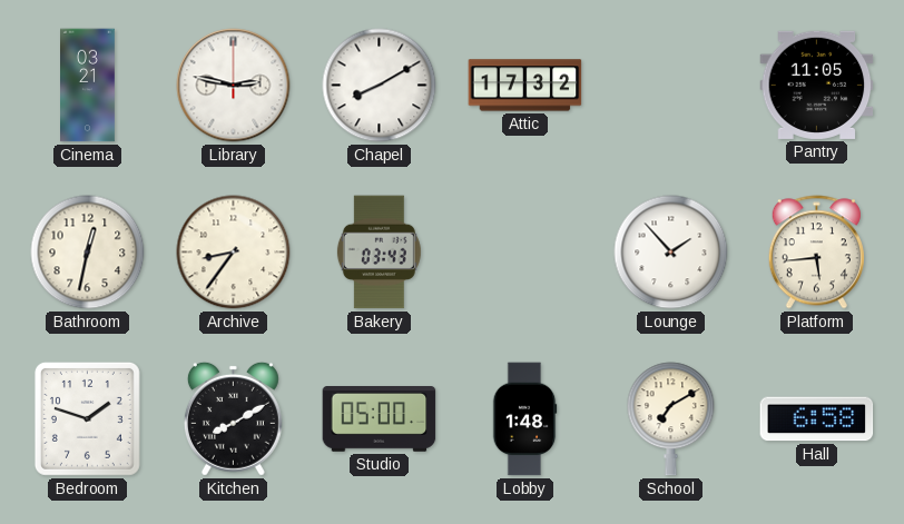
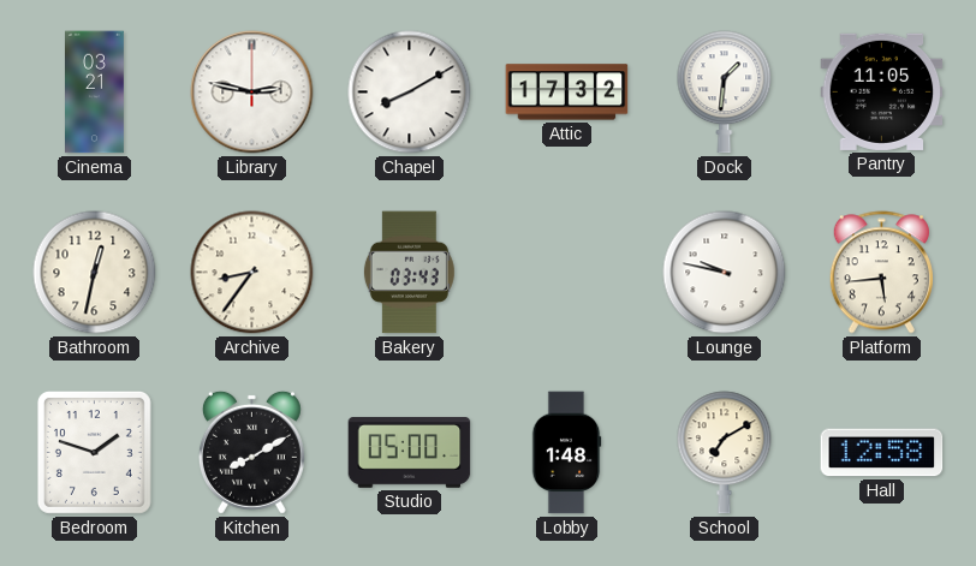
Dock: none -> 1:31
Lounge: 1:53 -> 9:47
Hall: 6:58 -> 12:58
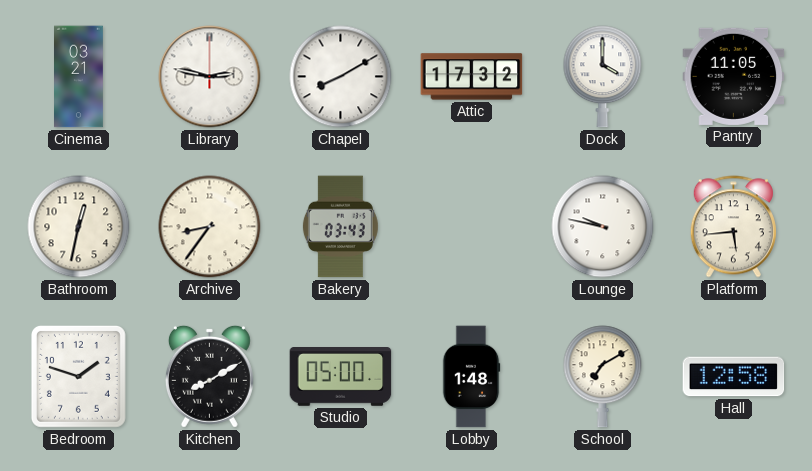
Dock: 1:31 -> 4:00
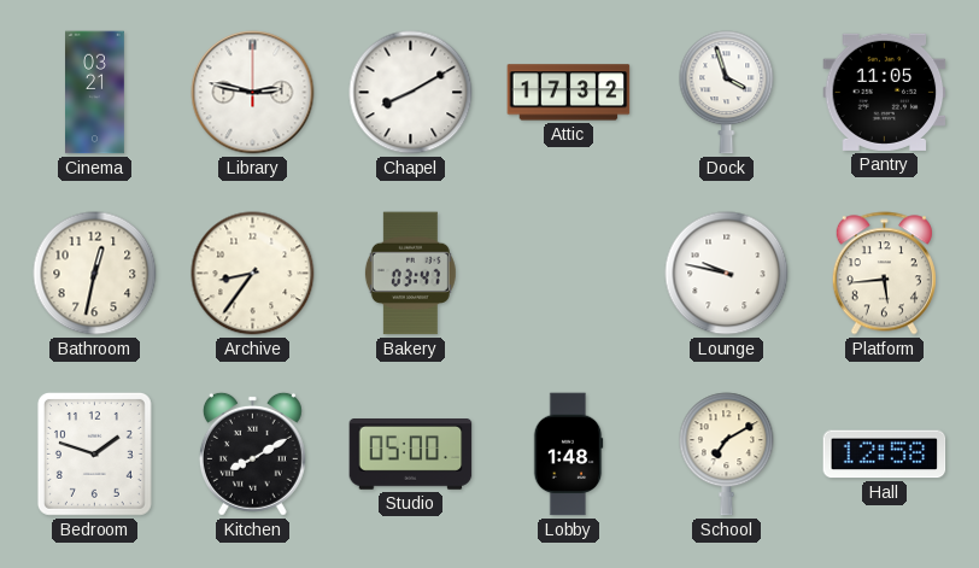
Dock: 4:00 -> 3:57
Bakery: 03:43 -> 03:47
